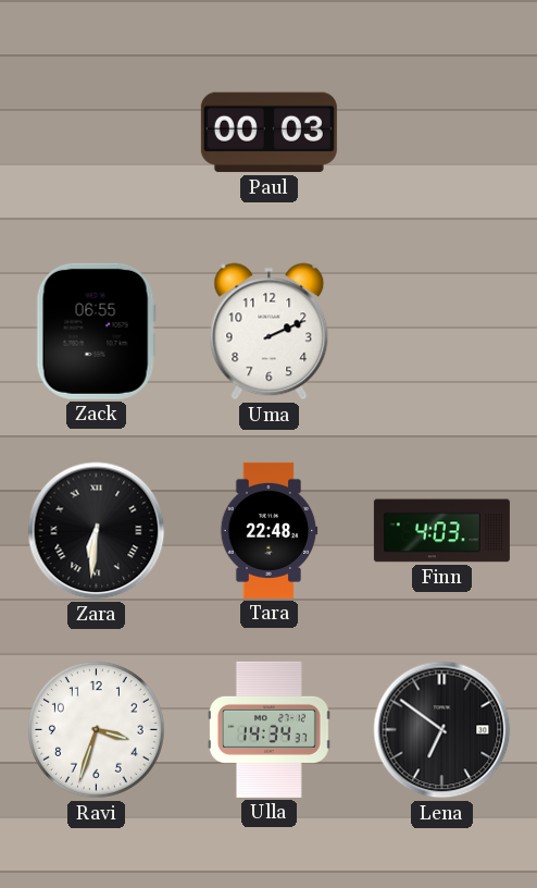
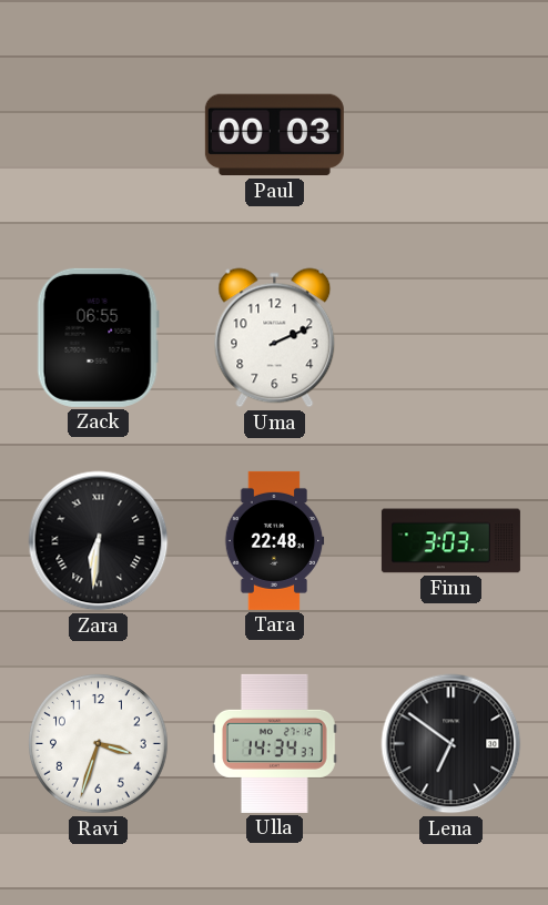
Finn: 4:03 -> 3:03
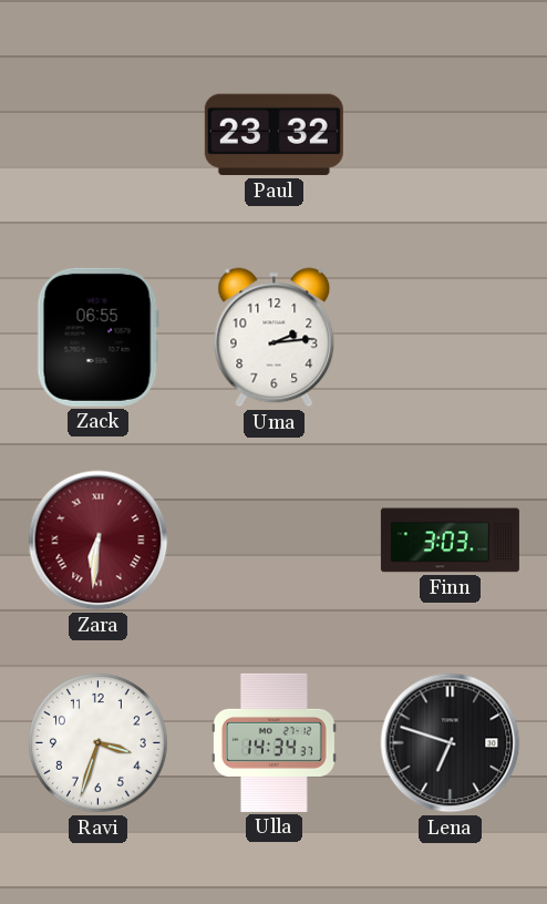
Paul: 00:03 -> 23:32
Uma: 2:11 -> 2:14
Zara dial: black -> burgundy
Tara: 22:48 -> none
Lena: 6:51 -> 6:48
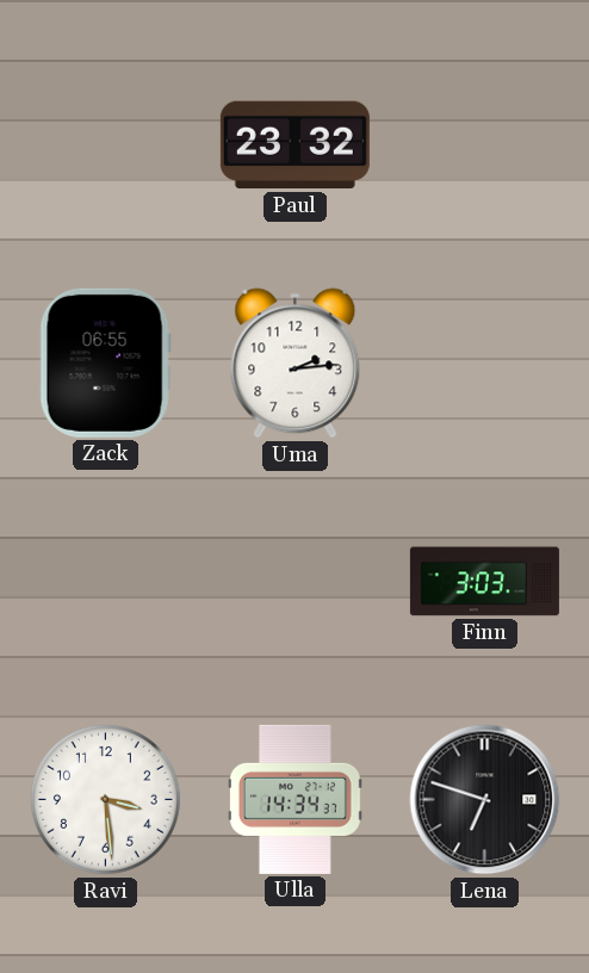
Zara: 6:31 -> none
Ravi: 3:33 -> 3:29
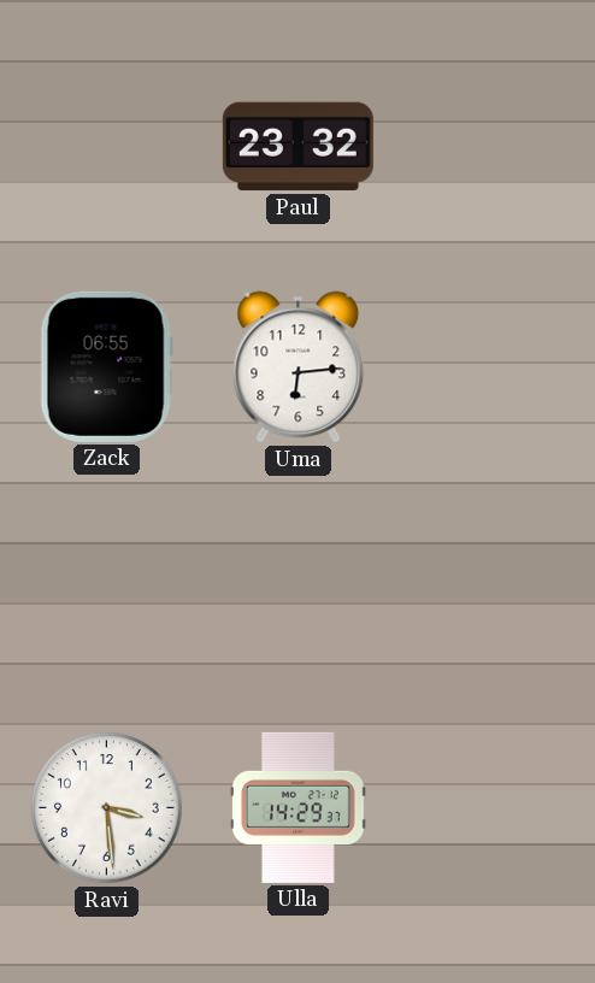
Uma: 2:14 -> 6:14
Finn: 3:03 -> none
Ulla: 14:34 -> 14:29
Lena: 6:48 -> none
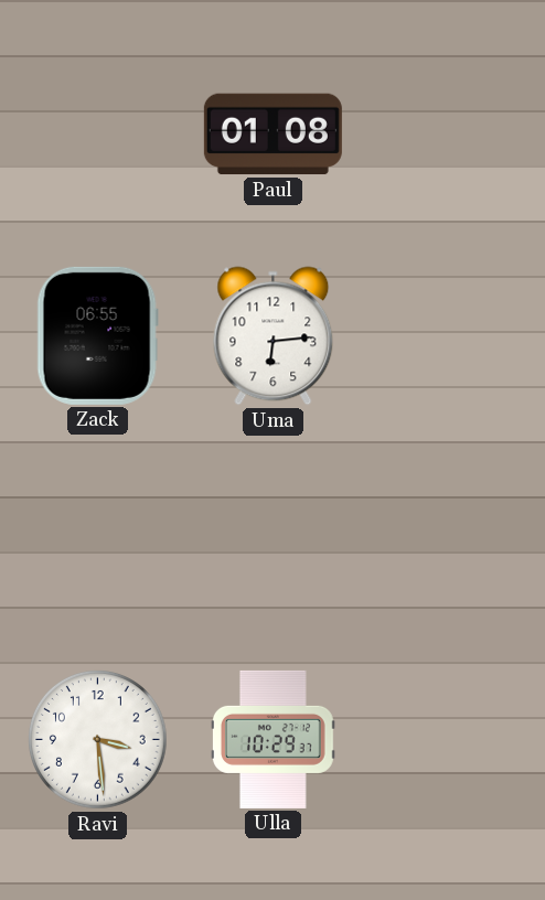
Paul: 23:32 -> 01:08
Ulla: 14:29 -> 10:29
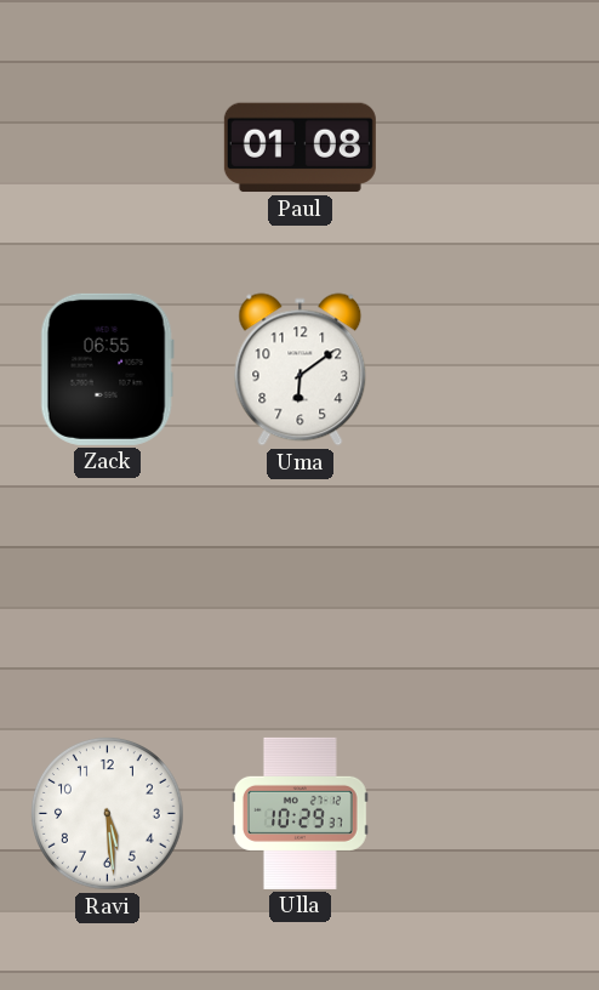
Uma: 6:14 -> 6:09
Ravi: 3:29 -> 5:29
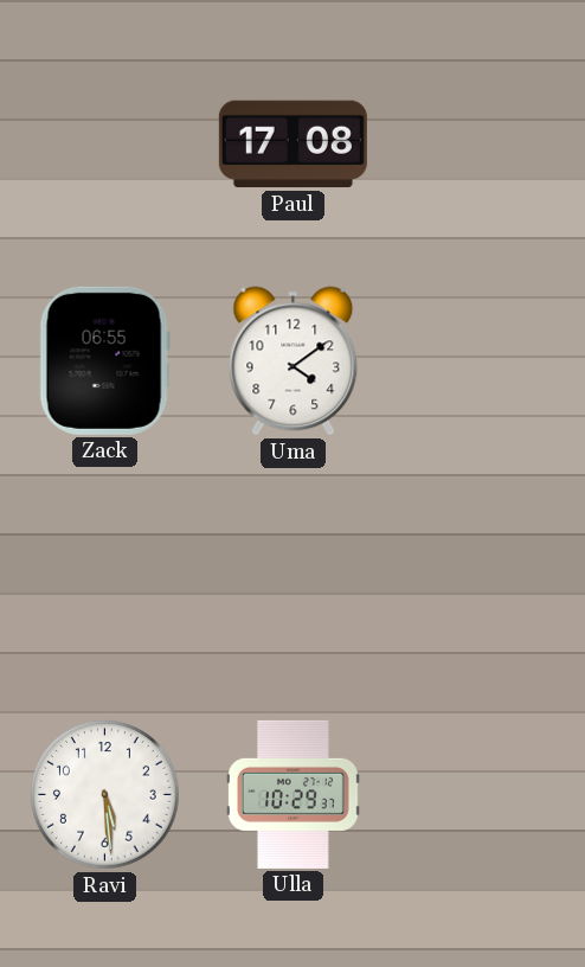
Paul: 01:08 -> 17:08
Uma: 6:09 -> 4:09
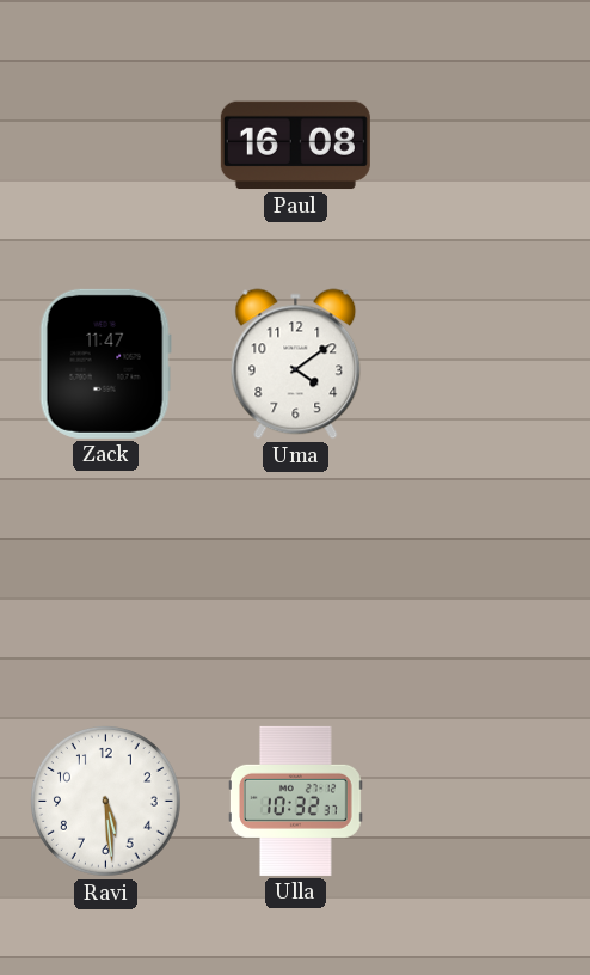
Paul: 17:08 -> 16:08
Zack: 06:55 -> 11:47
Ulla: 10:29 -> 10:32
